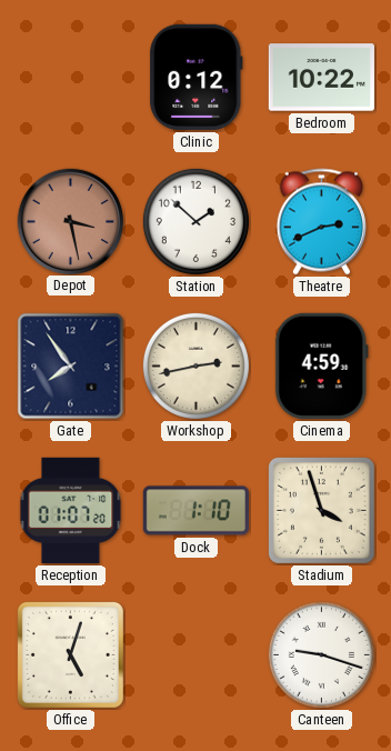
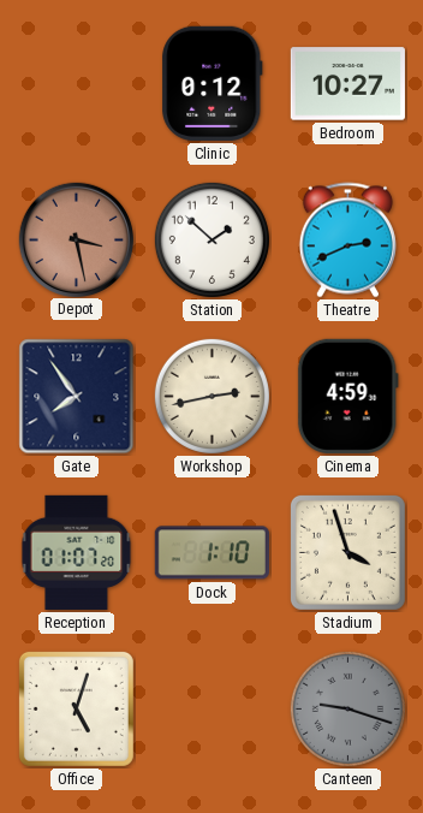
Bedroom: 10:22 -> 10:27
Canteen dial: white -> grey
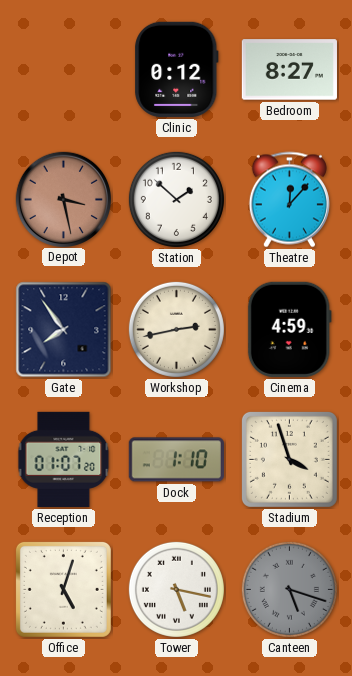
Bedroom: 10:27 -> 8:27
Theatre: 2:41 -> 12:07
Tower: none -> 5:17
Canteen: 9:18 -> 5:18
